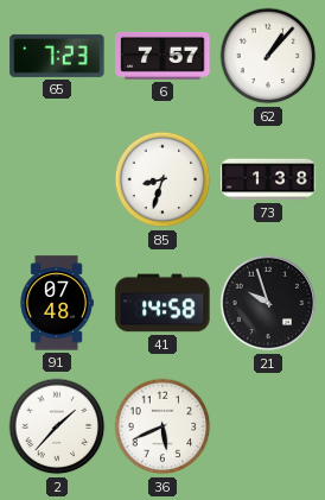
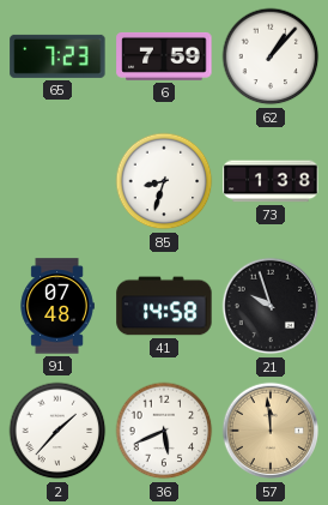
6: 7:57 -> 7:59
57: none -> 11:59
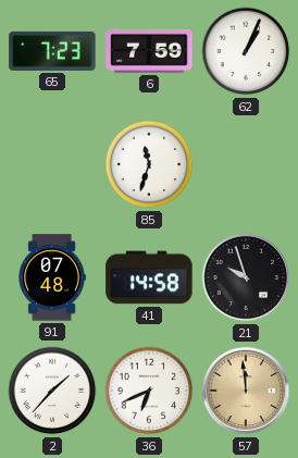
62: 1:07 -> 1:04
85: 8:33 -> 11:33
73: 1:38 -> none
36: 5:41 -> 6:41
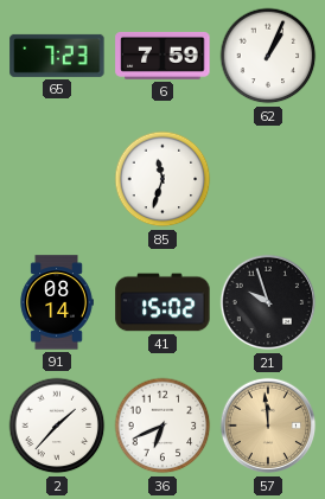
91: 07:48 -> 08:14
41: 14:58 -> 15:02
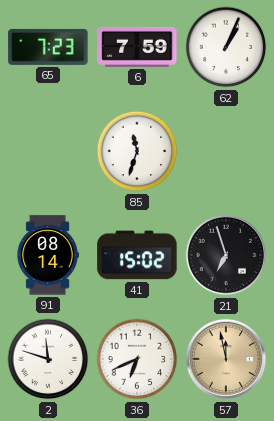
21: 9:57 -> 6:57
2: 1:37 -> 11:48
57: 11:59 -> 11:58
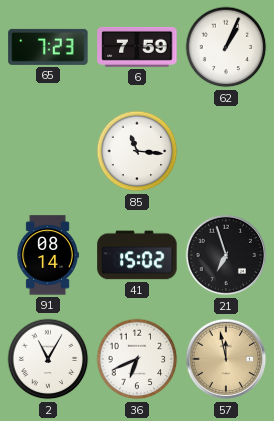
85: 11:33 -> 11:16
2: 11:48 -> 11:05
